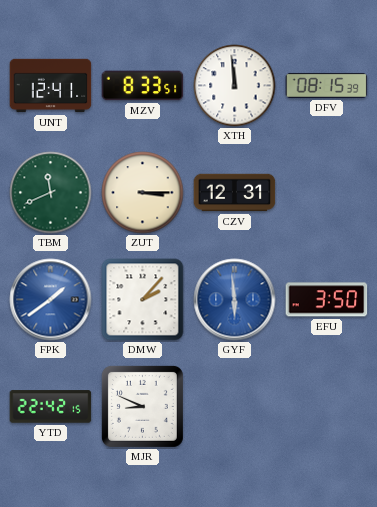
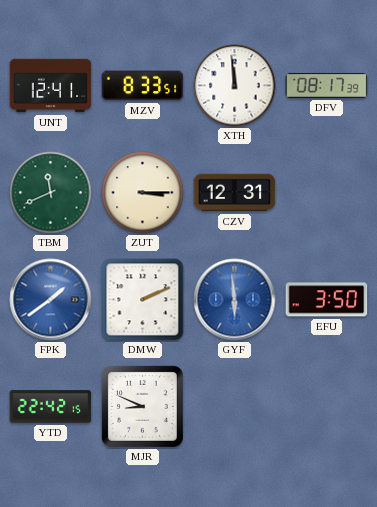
DFV: 08:15 -> 08:17
DMW: 2:07 -> 2:11
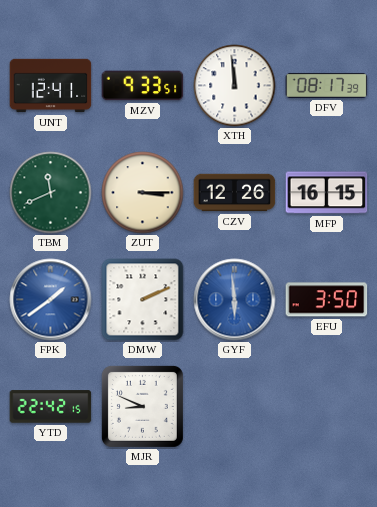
MZV: 8:33 -> 9:33
CZV: 12:31 -> 12:26
MFP: none -> 16:15
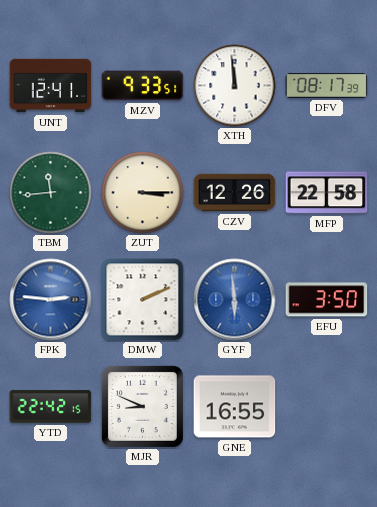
TBM: 11:41 -> 11:44
MFP: 16:15 -> 22:58
FPK: 1:39 -> 2:46
GNE: none -> 16:55
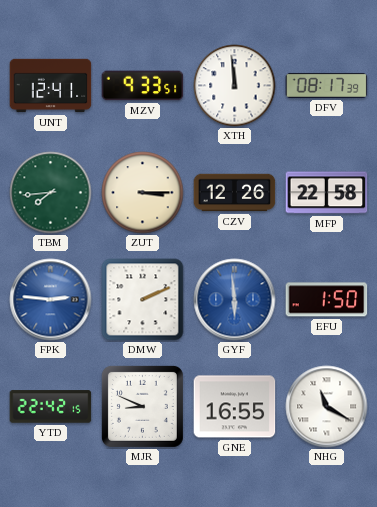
TBM: 11:44 -> 7:44
EFU: 3:50 -> 1:50
NHG: none -> 11:20
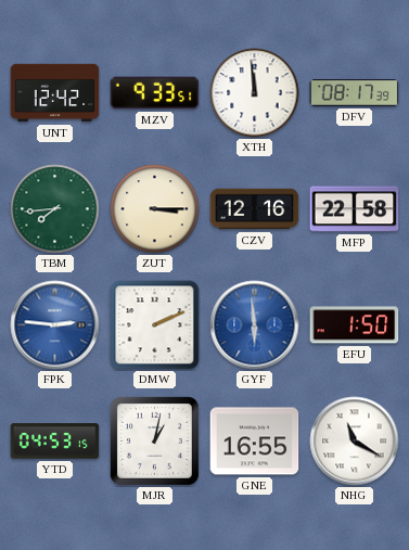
UNT: 12:41 -> 12:42
CZV: 12:26 -> 12:16
YTD: 22:42 -> 04:53
MJR: 8:49 -> 1:02
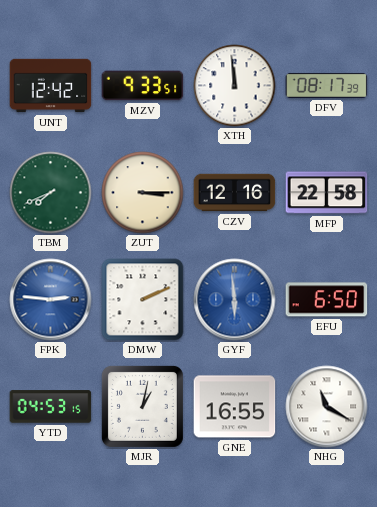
TBM: 7:44 -> 7:41
EFU: 1:50 -> 6:50
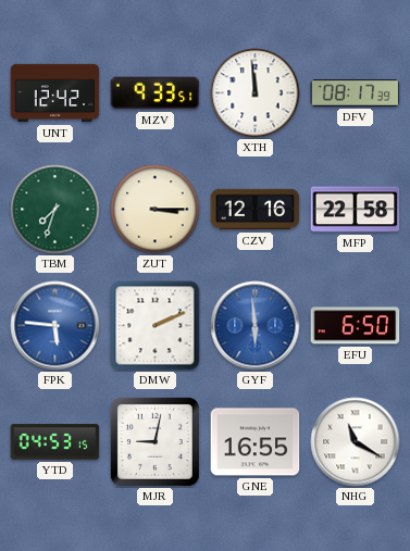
TBM: 7:41 -> 7:33
FPK: 2:46 -> 5:46
MJR: 1:02 -> 9:02
